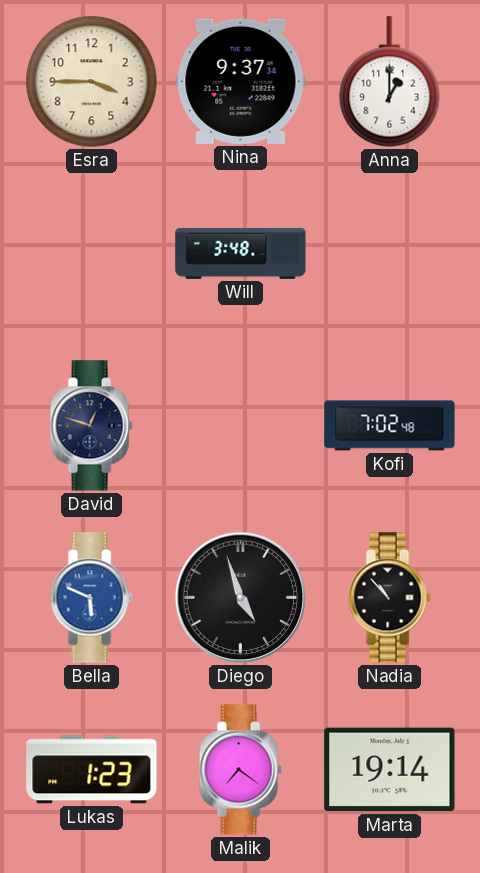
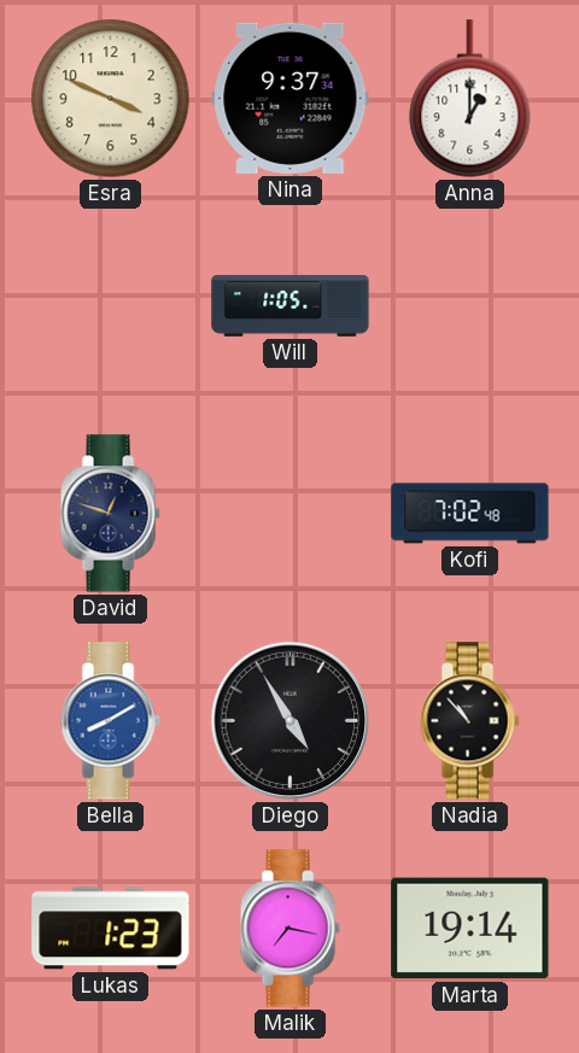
Esra: 3:45 -> 3:49
Will: 3:48 -> 1:05
Bella: 5:49 -> 8:10
Diego: 4:57 -> 4:55
Malik: 7:21 -> 7:17
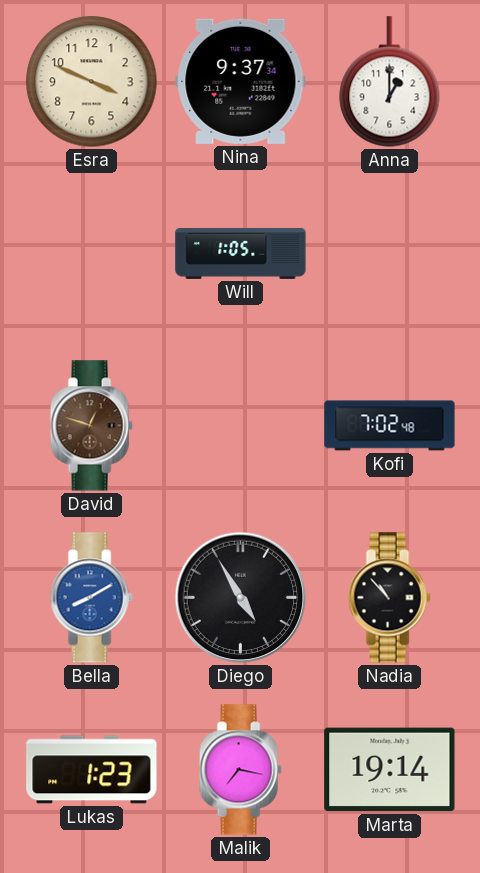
David dial: navy -> brown
